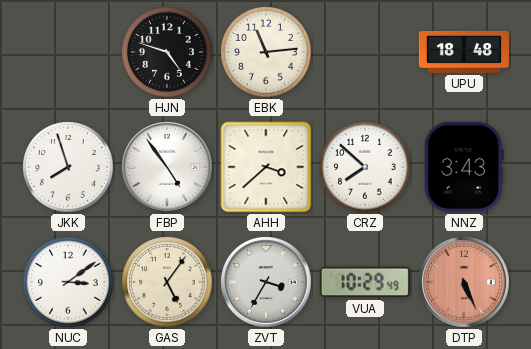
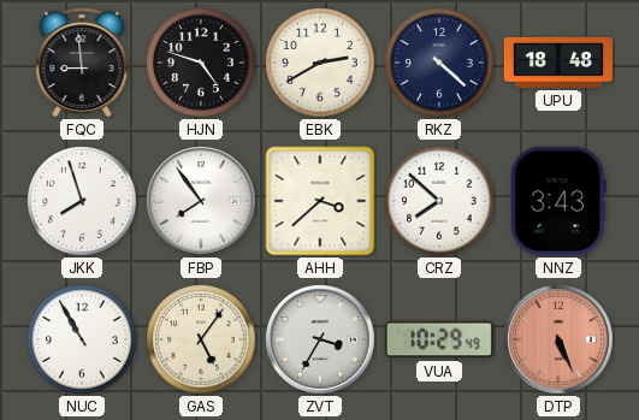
FQC: none -> 8:59
EBK: 11:14 -> 2:40
RKZ: none -> 4:22
FBP: 4:54 -> 7:54
NUC: 3:09 -> 10:55
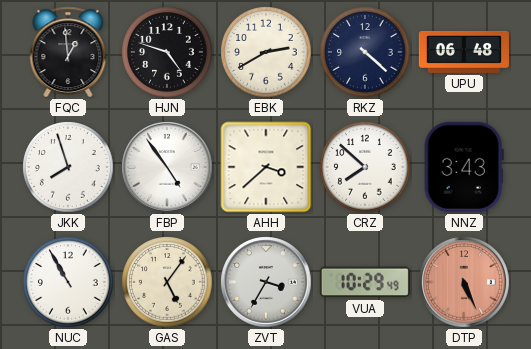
FQC: 8:59 -> 12:59
UPU: 18:48 -> 06:48
FBP: 7:54 -> 4:54
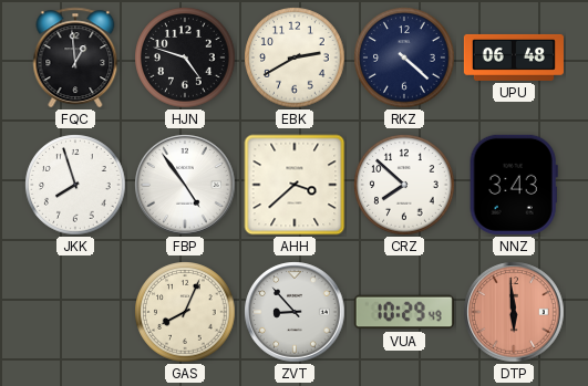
NUC: 10:55 -> none
GAS: 5:06 -> 8:04
ZVT: 3:35 -> 8:53
DTP: 5:26 -> 5:59
